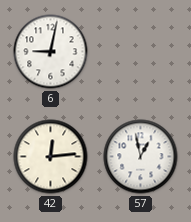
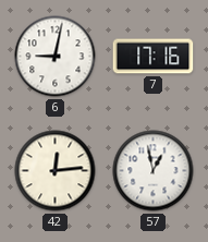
7: none -> 17:16
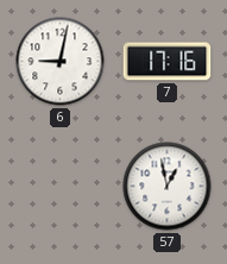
42: 12:14 -> none
